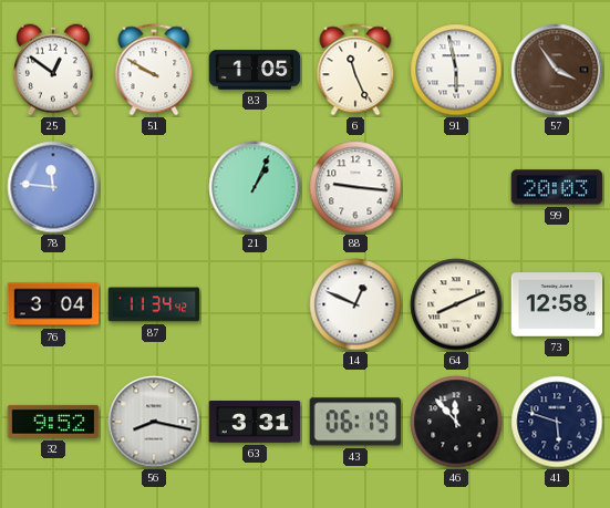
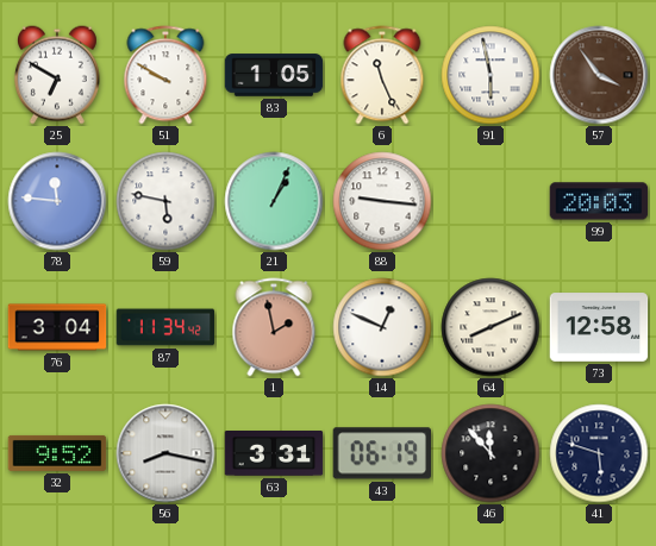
25: 12:51 -> 6:50
59: none -> 5:47
1: none -> 1:58
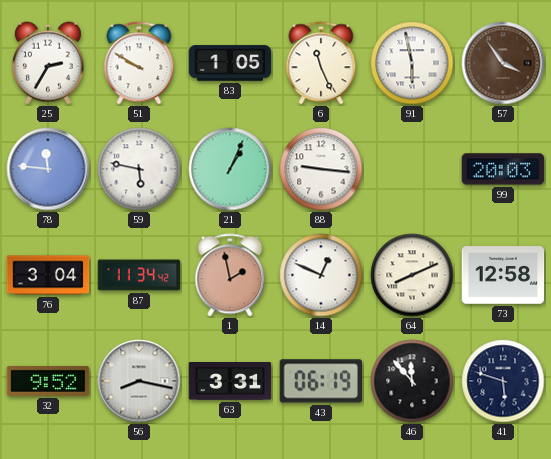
25: 6:50 -> 2:35
